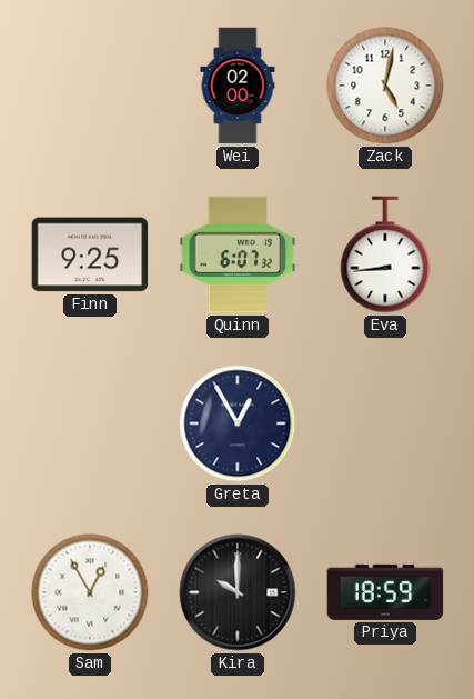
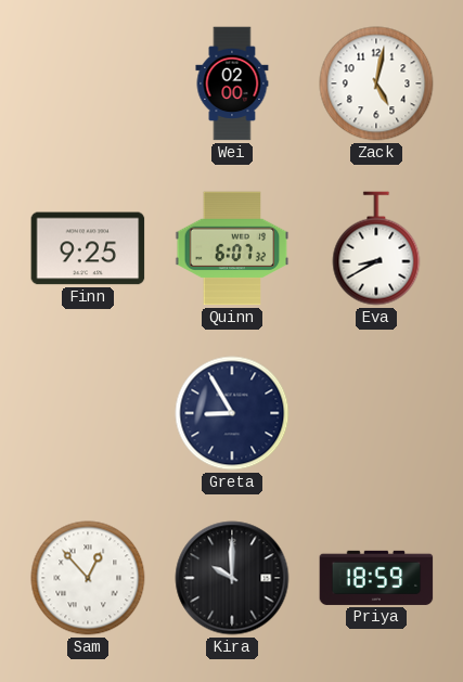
Eva: 8:44 -> 8:40
Greta: 12:55 -> 8:55
Sam: 12:55 -> 12:53
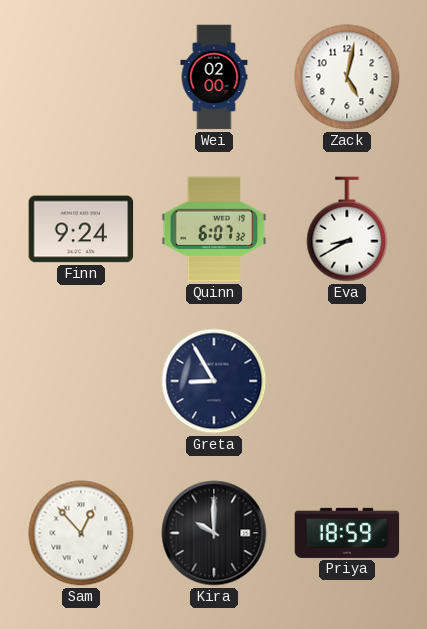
Finn: 9:25 -> 9:24
